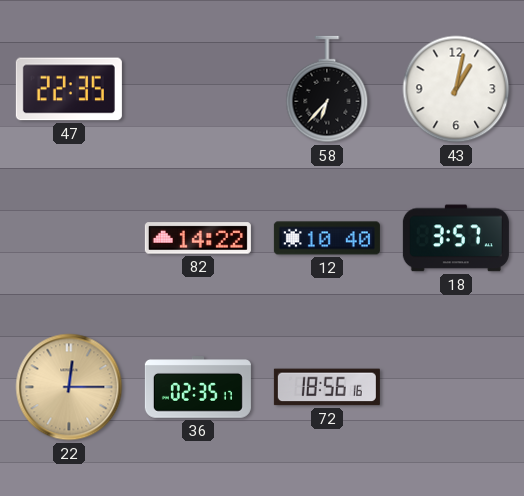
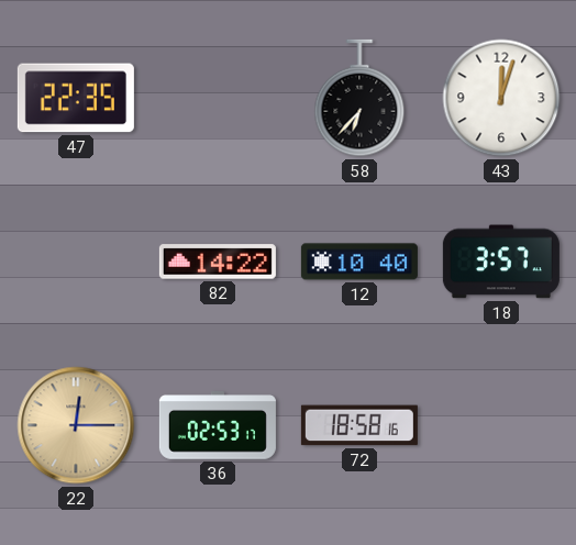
43: 1:02 -> 12:03
36: 02:35 -> 02:53
72: 18:56 -> 18:58
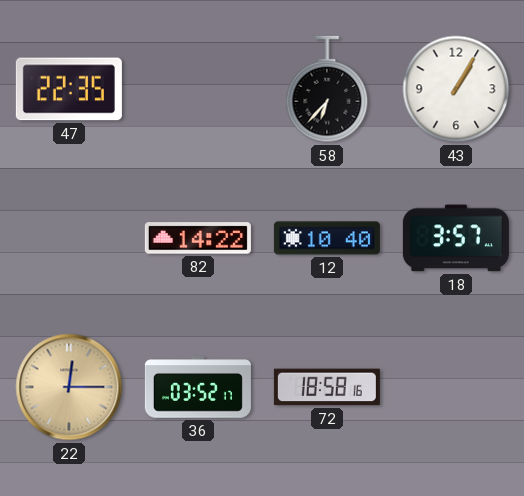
43: 12:03 -> 1:05
36: 02:53 -> 03:52
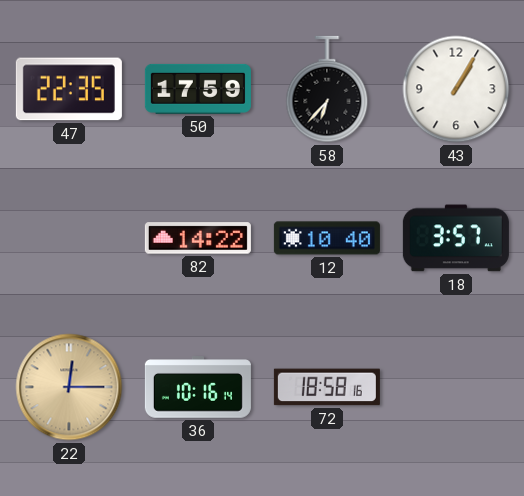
50: none -> 17:59
36: 03:52 -> 10:16
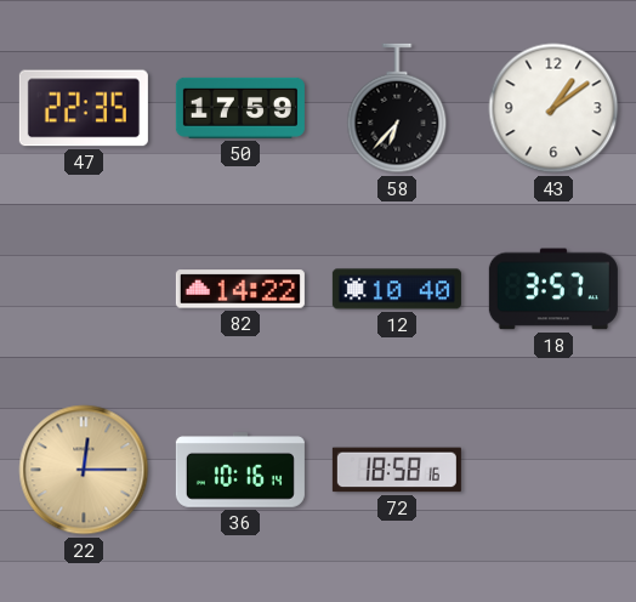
43: 1:05 -> 1:09
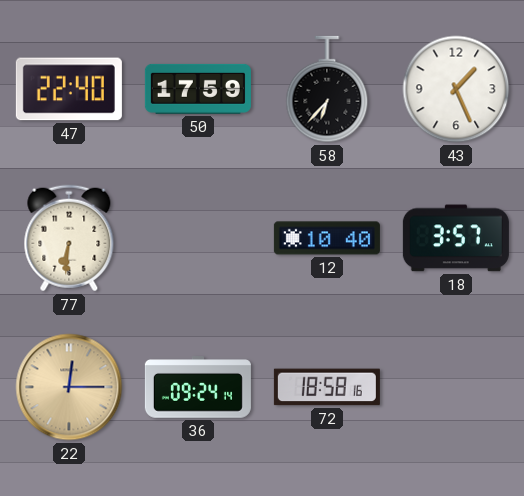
47: 22:35 -> 22:40
43: 1:09 -> 1:26
77: none -> 6:31
82: 14:22 -> none
36: 10:16 -> 09:24
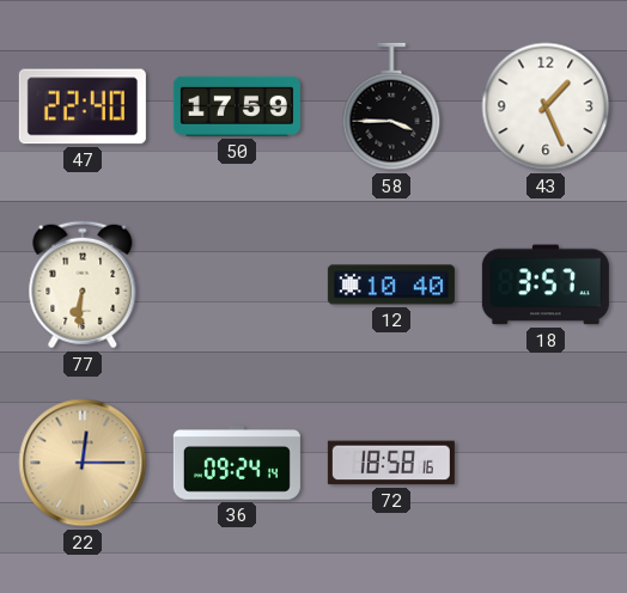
58: 6:37 -> 3:45
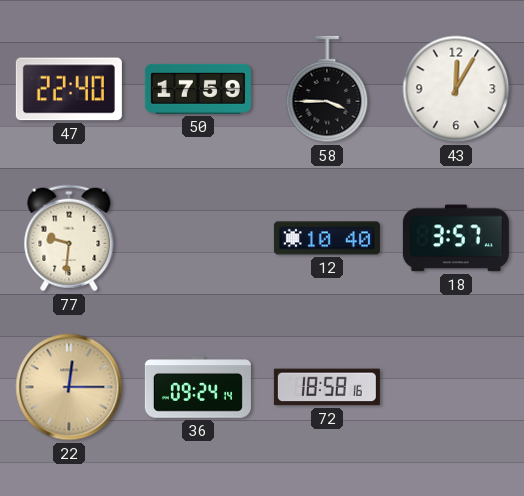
43: 1:26 -> 12:05
77: 6:31 -> 9:31
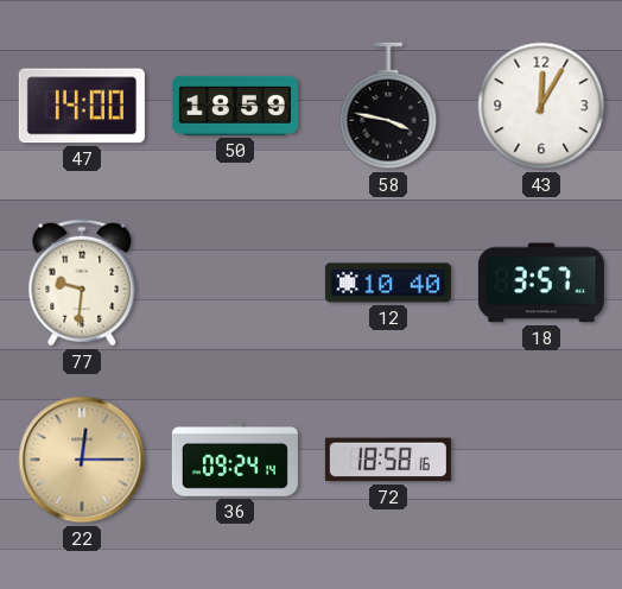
47: 22:40 -> 14:00
50: 17:59 -> 18:59
58: 3:45 -> 3:47
